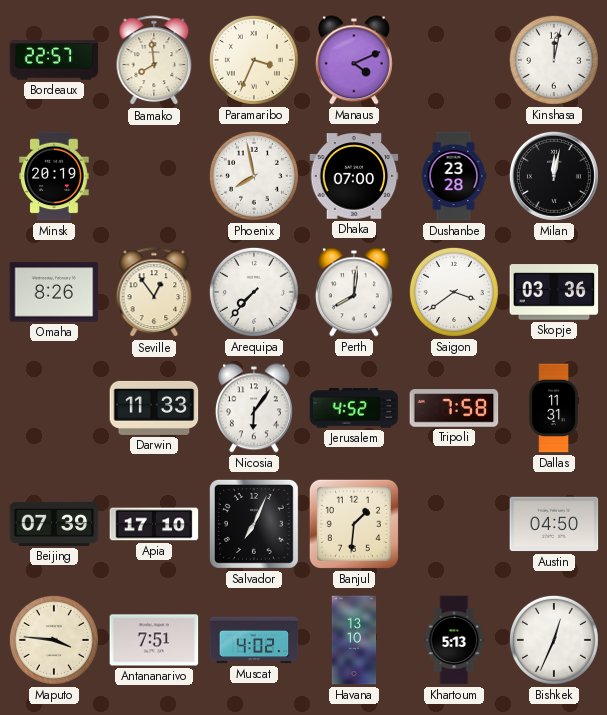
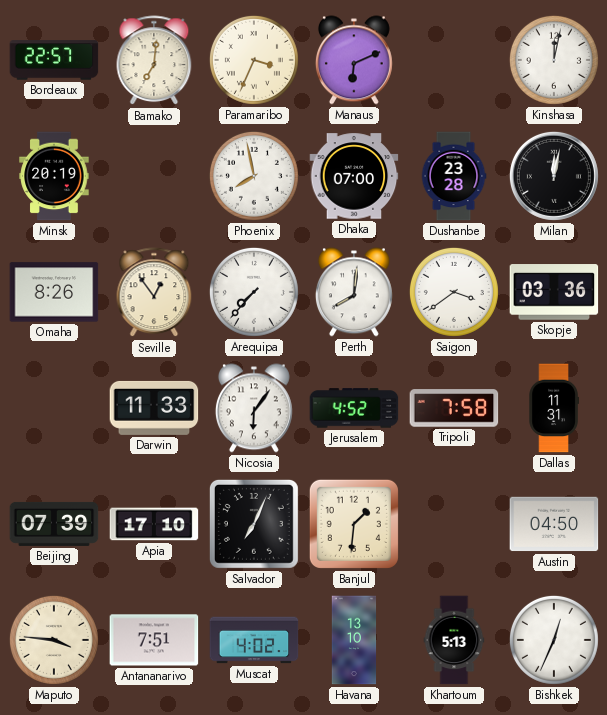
Bamako: 7:59 -> 7:01
Manaus: 4:11 -> 6:11
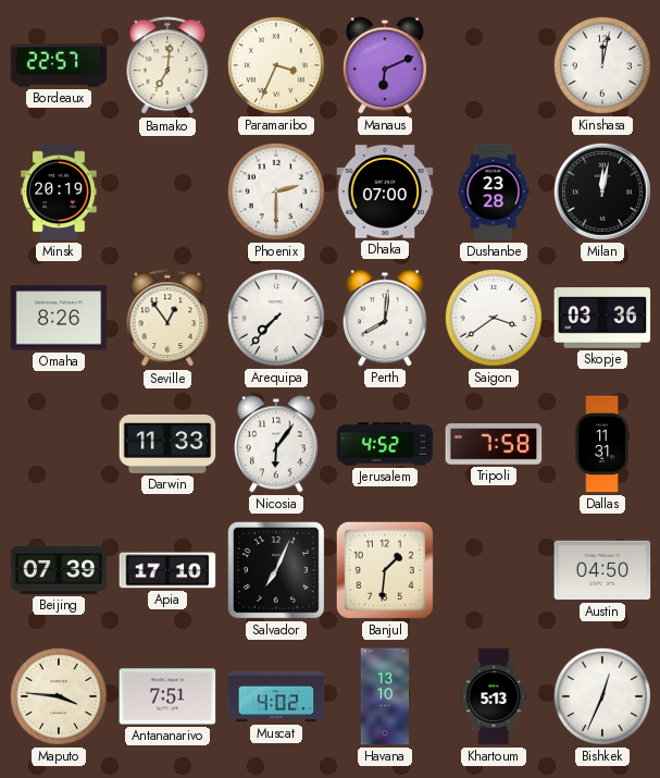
Phoenix: 7:58 -> 2:30
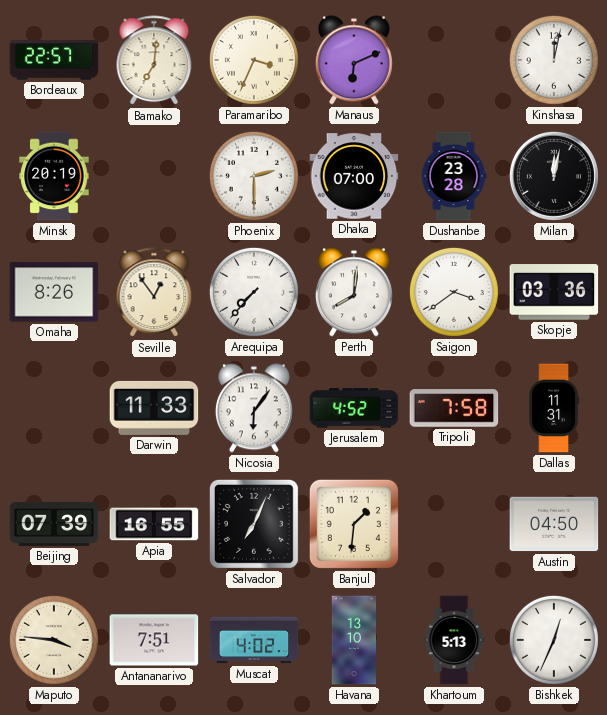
Apia: 17:10 -> 16:55
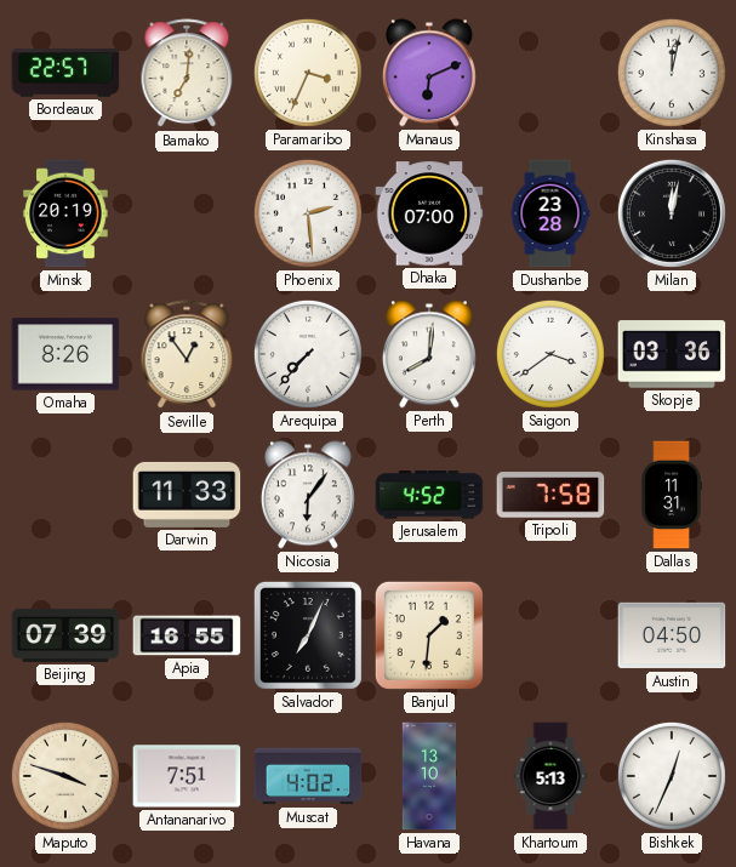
Phoenix: 2:30 -> 2:29
Maputo: 3:46 -> 3:48
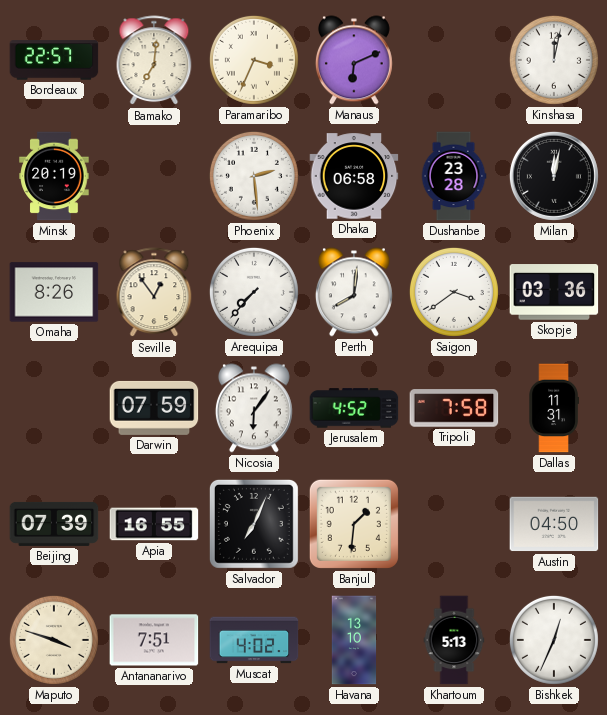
Dhaka: 07:00 -> 06:58
Darwin: 11:33 -> 07:59
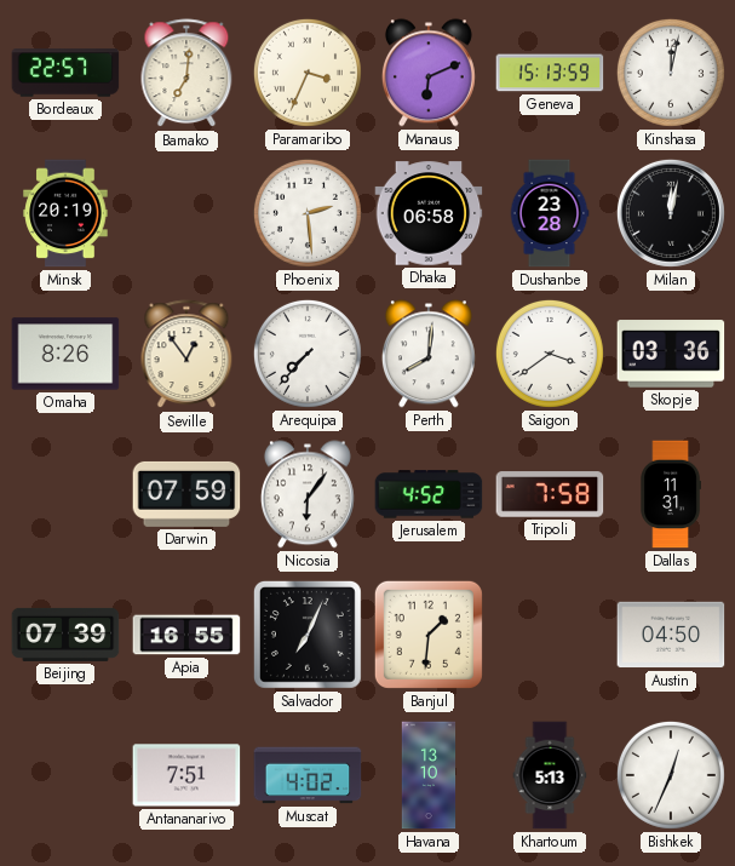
Geneva: none -> 15:13
Maputo: 3:48 -> none
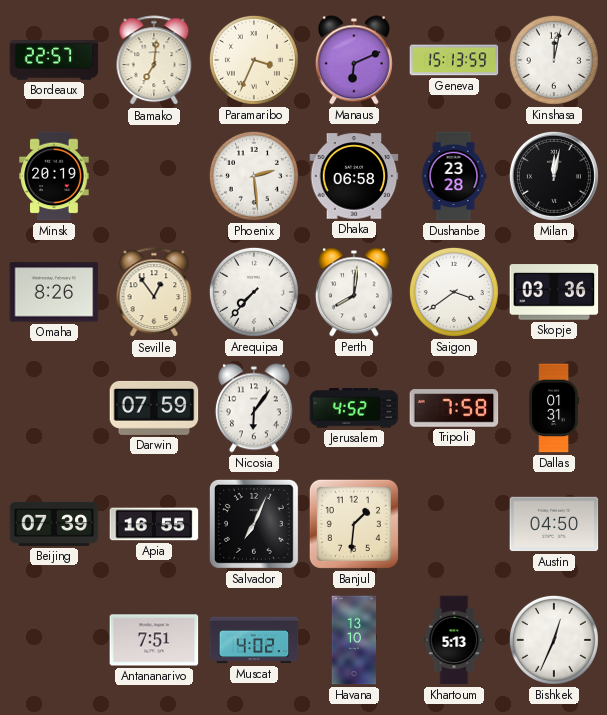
Dallas: 11:31 -> 01:31
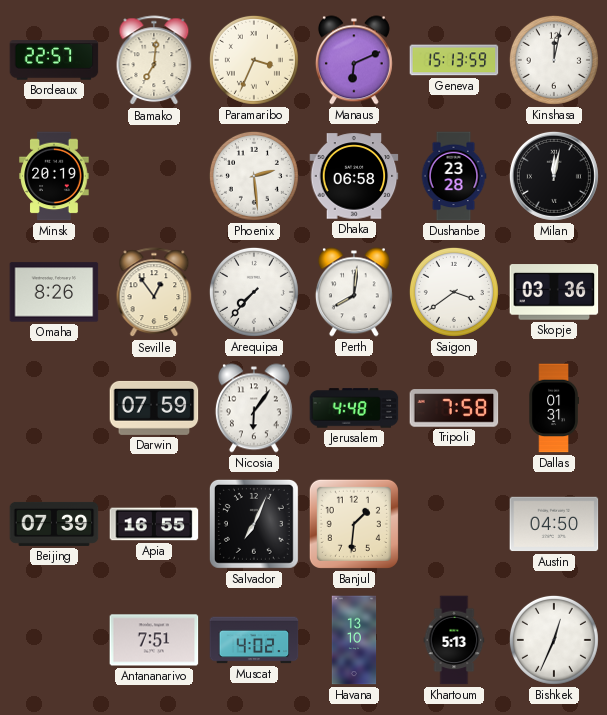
Jerusalem: 4:52 -> 4:48
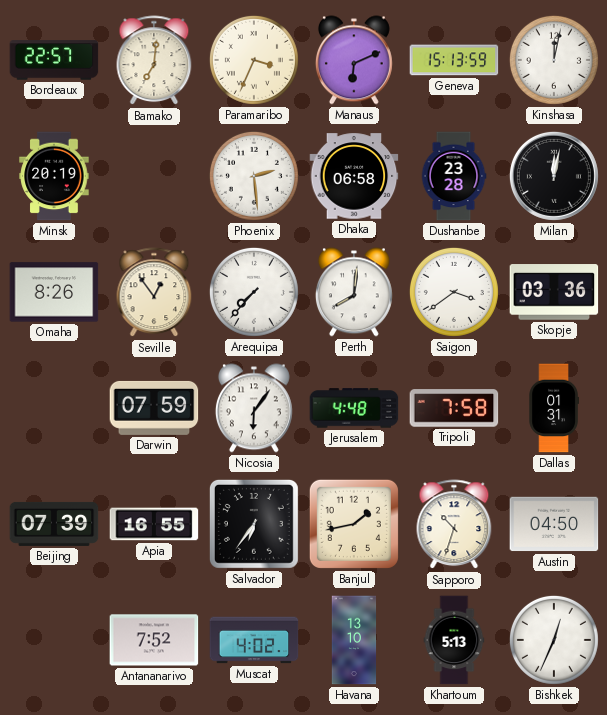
Salvador: 7:04 -> 6:36
Banjul: 1:31 -> 1:43
Sapporo: none -> 10:33
Antananarivo: 7:51 -> 7:52
